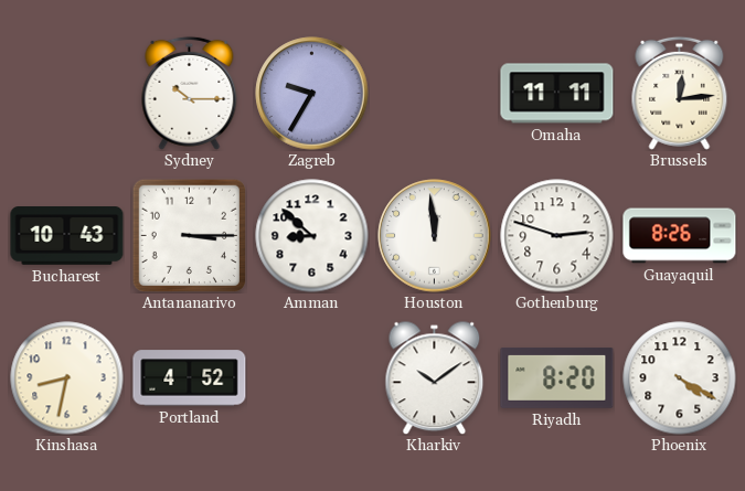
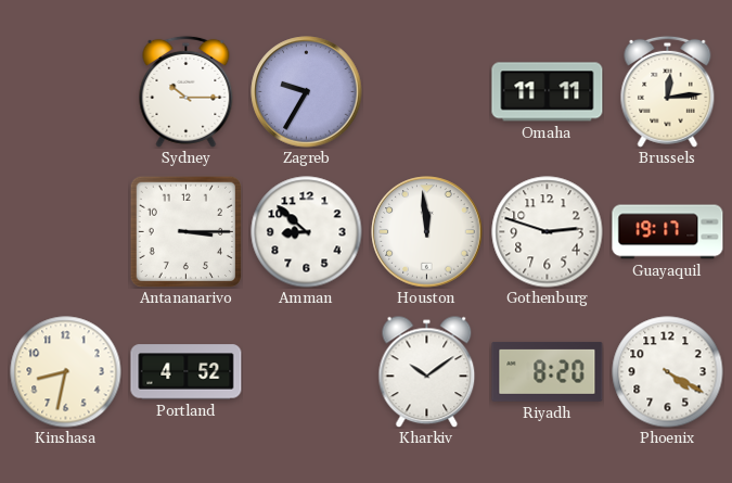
Bucharest: 10:43 -> none
Guayaquil: 8:26 -> 19:17
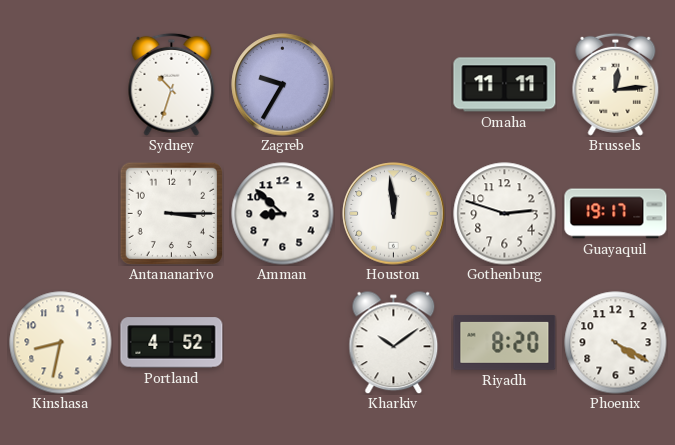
Sydney: 10:15 -> 10:33
